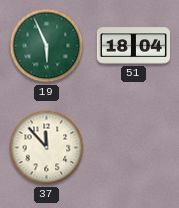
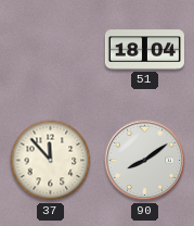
19: 5:56 -> none
90: none -> 8:09
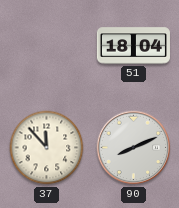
90: 8:09 -> 8:11
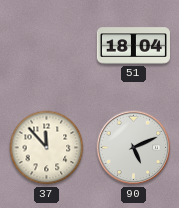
90: 8:11 -> 5:11
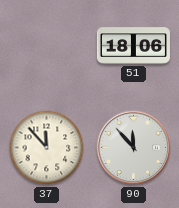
51: 18:04 -> 18:06
90: 5:11 -> 11:53
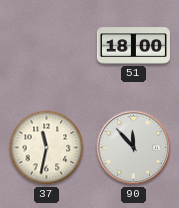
51: 18:06 -> 18:00
37: 11:53 -> 11:32
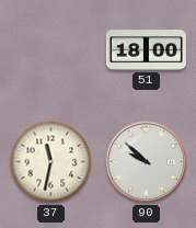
90: 11:53 -> 9:52
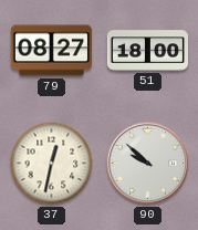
79: none -> 08:27
37: 11:32 -> 12:32
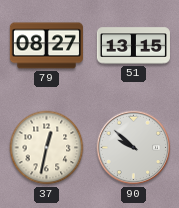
51: 18:00 -> 13:15
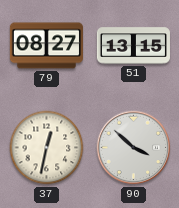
90: 9:52 -> 3:52
